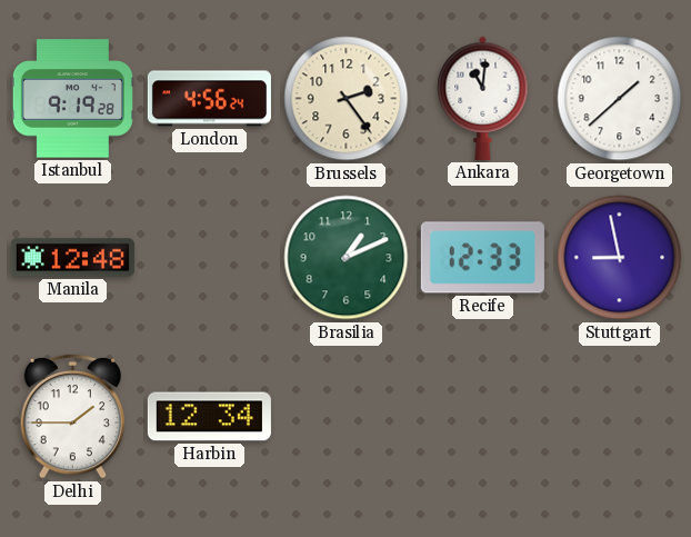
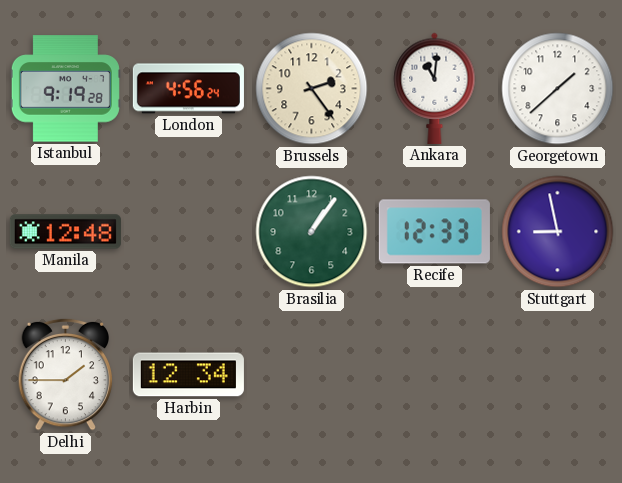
Brasilia: 1:11 -> 1:06
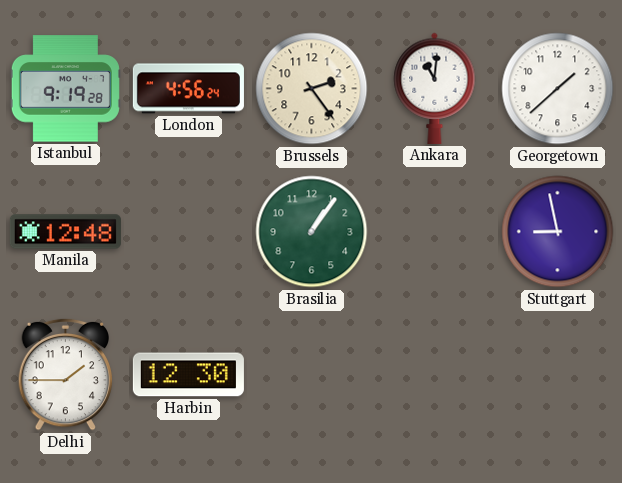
Recife: 12:33 -> none
Harbin: 12:34 -> 12:30
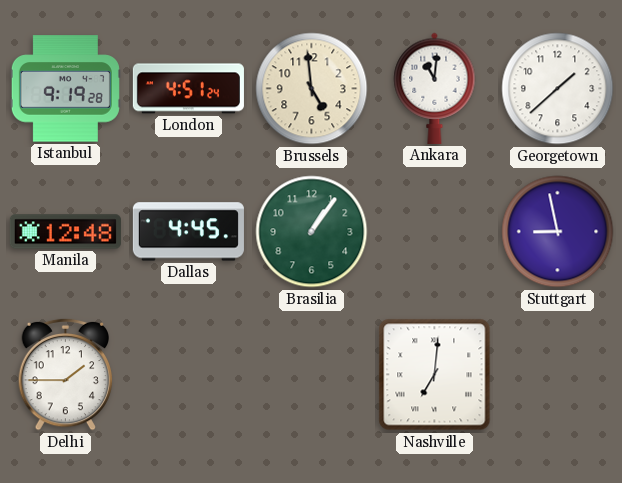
London: 4:56 -> 4:51
Brussels: 2:24 -> 4:59
Dallas: none -> 4:45
Harbin: 12:30 -> none
Nashville: none -> 7:01
